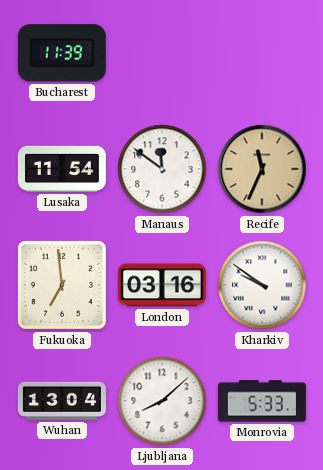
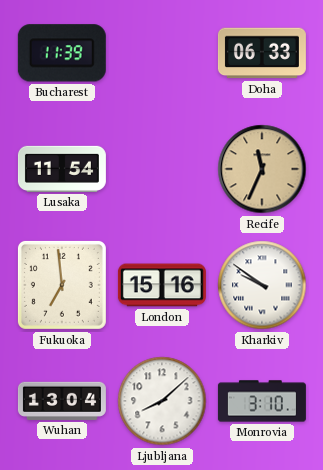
Doha: none -> 06:33
Manaus: 11:51 -> none
London: 03:16 -> 15:16
Monrovia: 5:33 -> 3:10
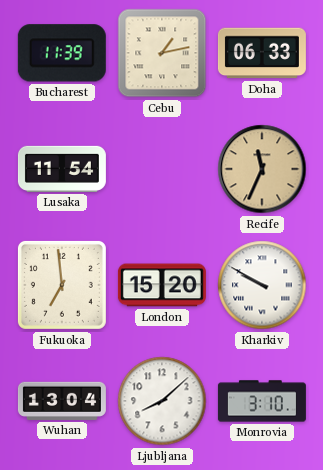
Cebu: none -> 1:13
London: 15:16 -> 15:20
Kharkiv: 9:51 -> 9:50
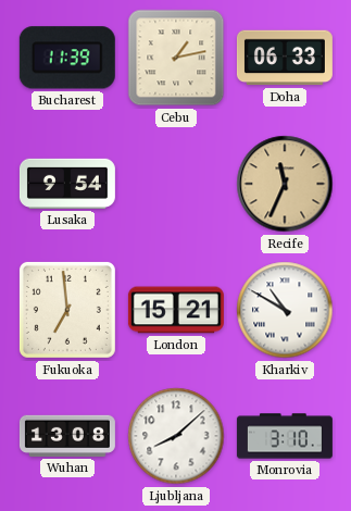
Lusaka: 11:54 -> 9:54
London: 15:20 -> 15:21
Kharkiv: 9:50 -> 10:50
Wuhan: 13:04 -> 13:08
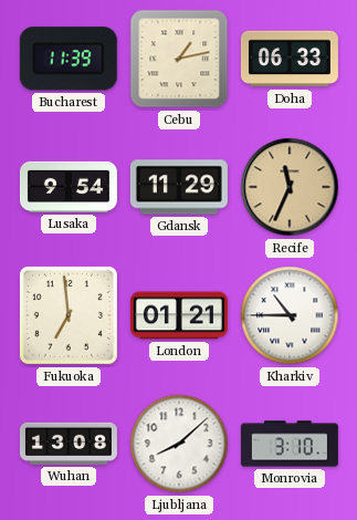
Gdansk: none -> 11:29
London: 15:21 -> 01:21
Kharkiv: 10:50 -> 10:45
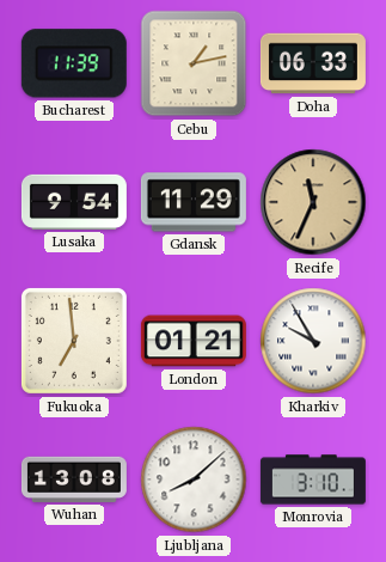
Kharkiv: 10:45 -> 9:55
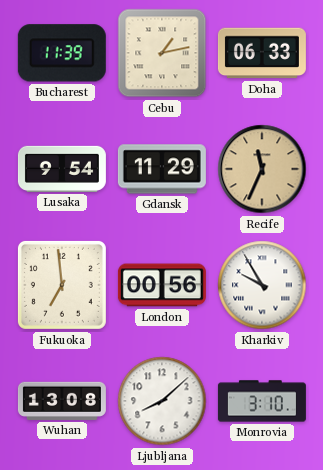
London: 01:21 -> 00:56
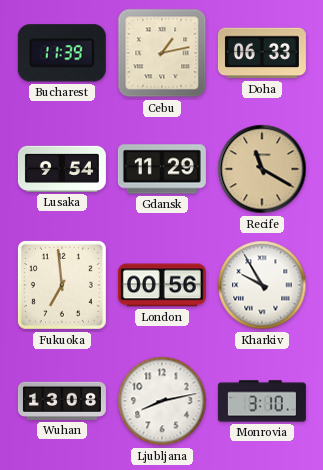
Recife: 11:34 -> 11:20
Ljubljana: 8:08 -> 8:13
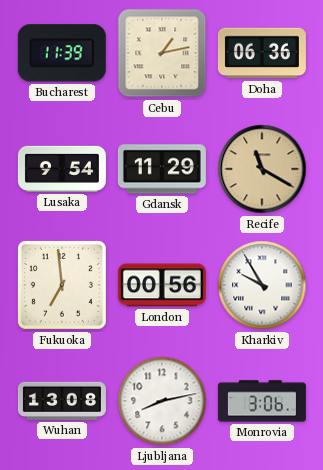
Doha: 06:33 -> 06:36
Monrovia: 3:10 -> 3:06
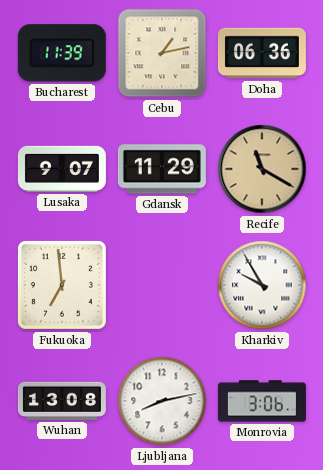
Lusaka: 9:54 -> 9:07
London: 00:56 -> none
